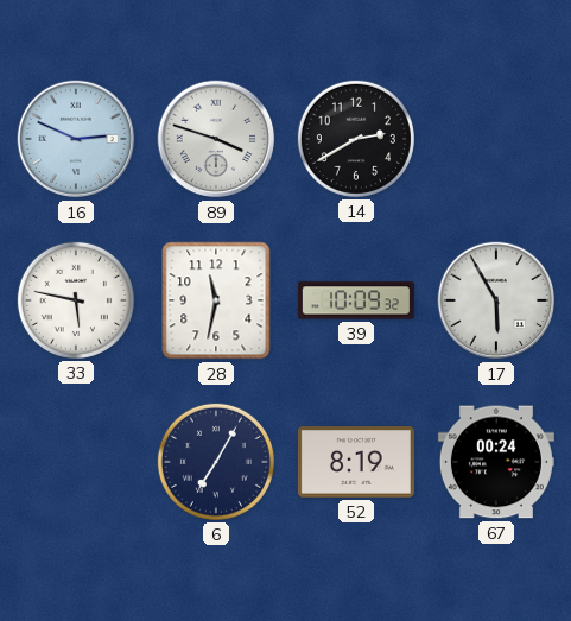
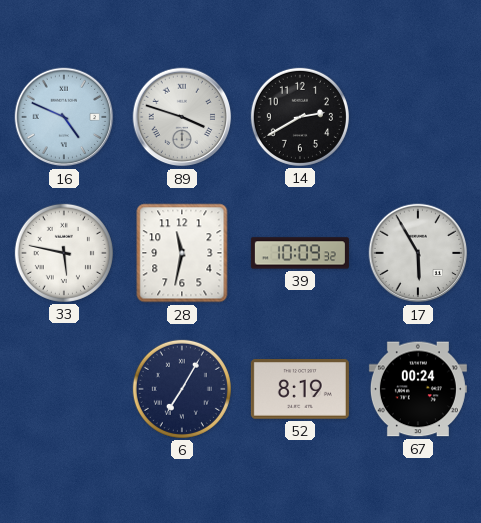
16: 2:49 -> 4:49
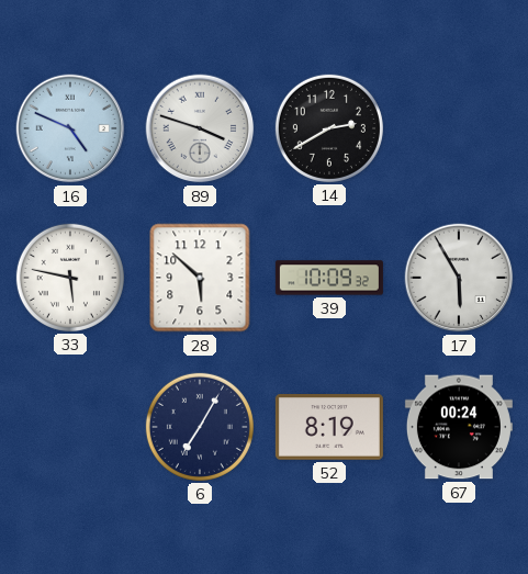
28: 11:32 -> 5:52
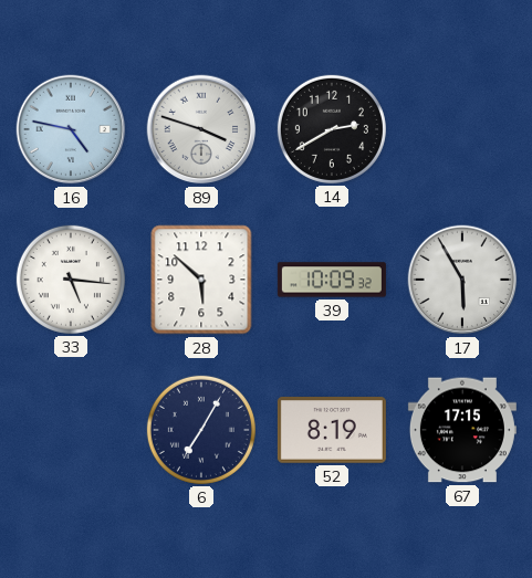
16: 4:49 -> 4:47
33: 5:47 -> 5:16
67: 00:24 -> 17:15
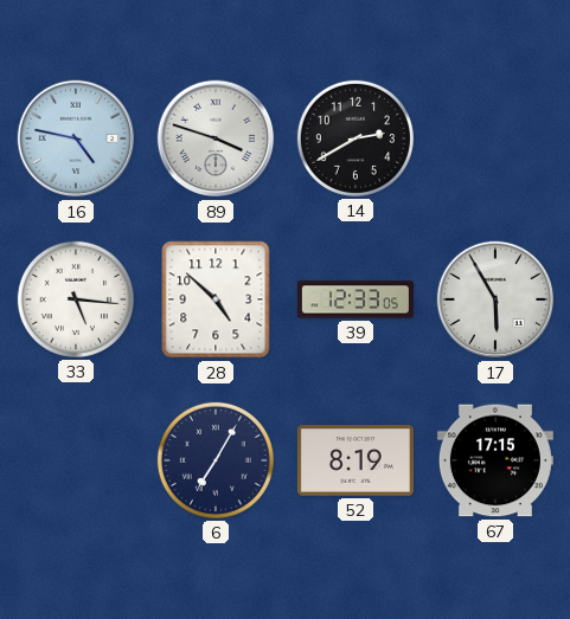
28: 5:52 -> 4:52
39: 10:09 -> 12:33
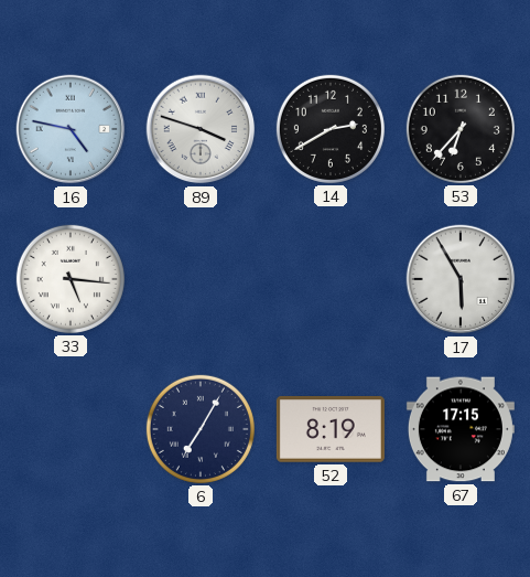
53: none -> 6:37
28: 4:52 -> none
39: 12:33 -> none
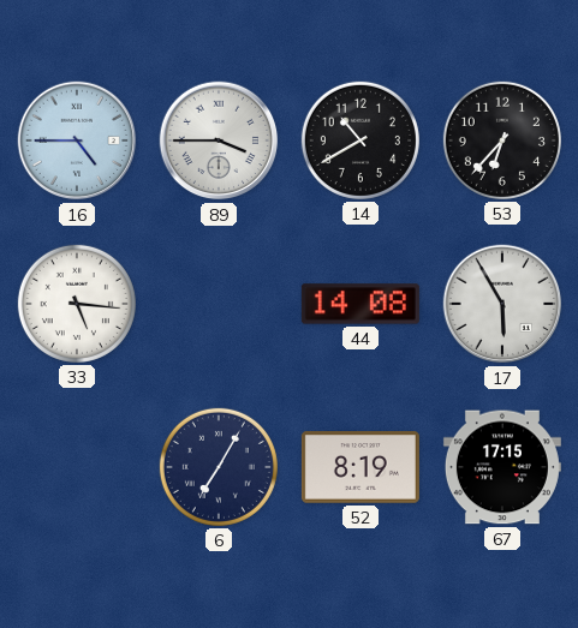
16: 4:47 -> 4:45
89: 3:48 -> 3:45
14: 2:40 -> 10:40
44: none -> 14:08
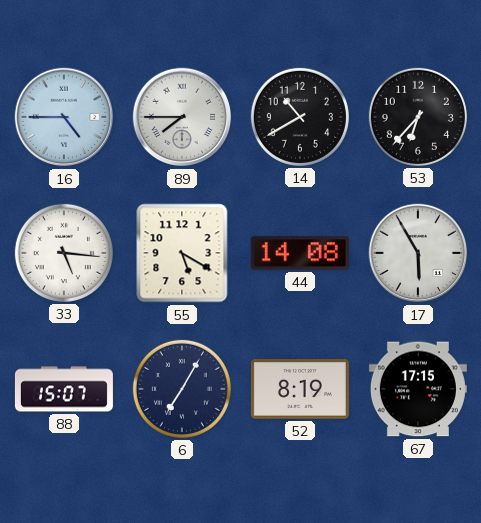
89: 3:45 -> 7:45
55: none -> 5:20
88: none -> 15:07
